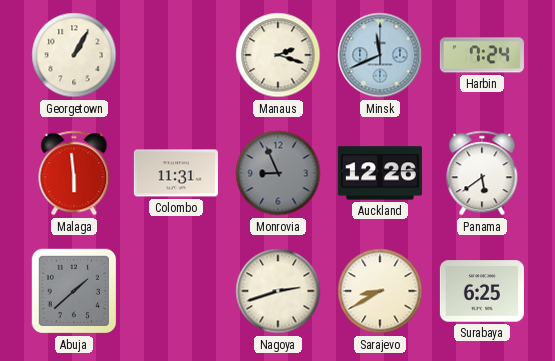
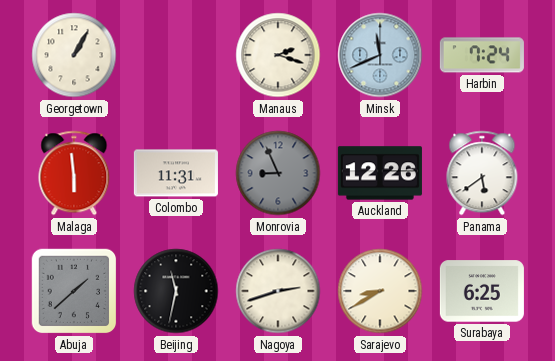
Beijing: none -> 11:32
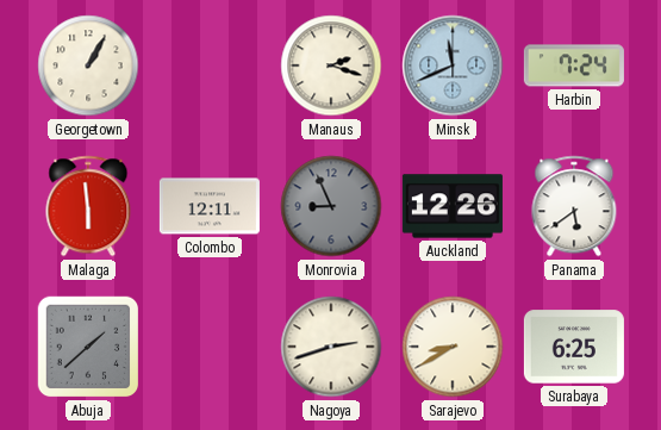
Colombo: 11:31 -> 12:11
Beijing: 11:32 -> none
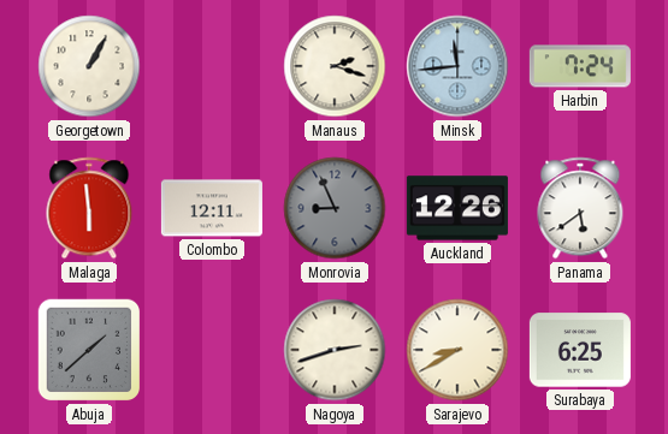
Minsk: 11:41 -> 11:44
